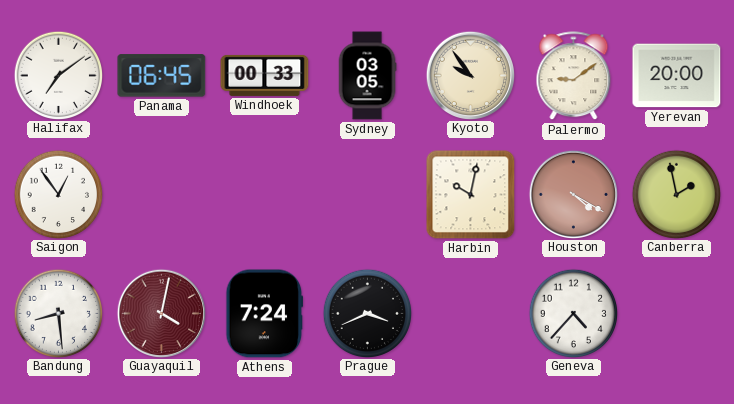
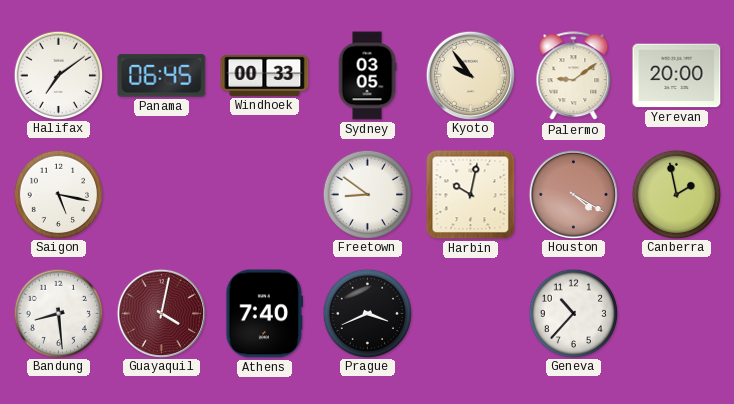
Saigon: 12:54 -> 5:17
Freetown: none -> 8:51
Athens: 7:24 -> 7:40
Geneva: 4:37 -> 10:37
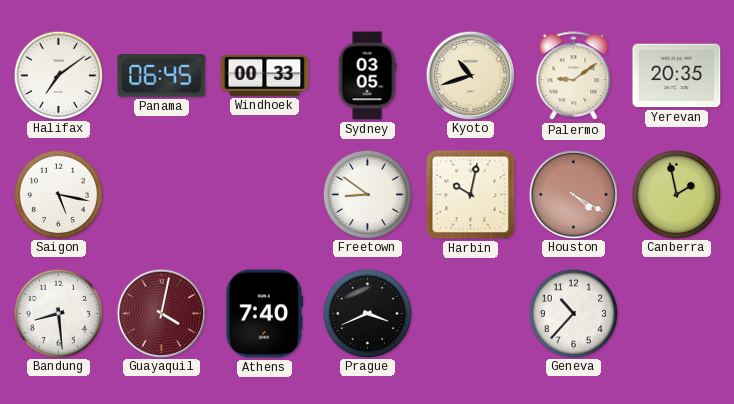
Kyoto: 9:54 -> 10:42
Yerevan: 20:00 -> 20:35
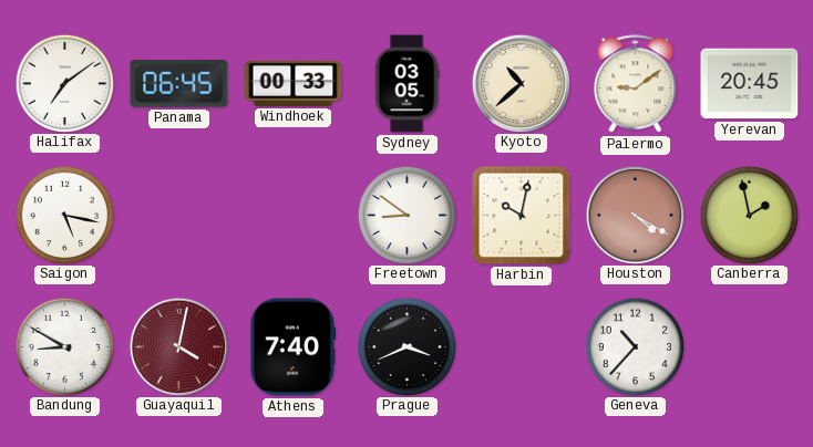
Kyoto: 10:42 -> 10:38
Yerevan: 20:35 -> 20:45
Bandung: 8:29 -> 8:50
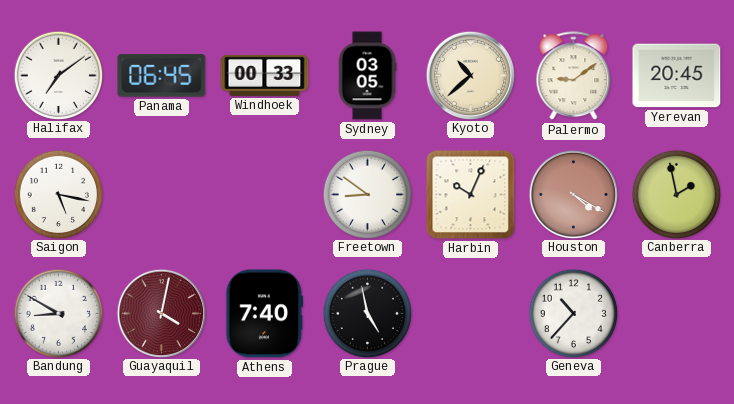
Harbin: 10:02 -> 10:04
Prague: 3:41 -> 4:58
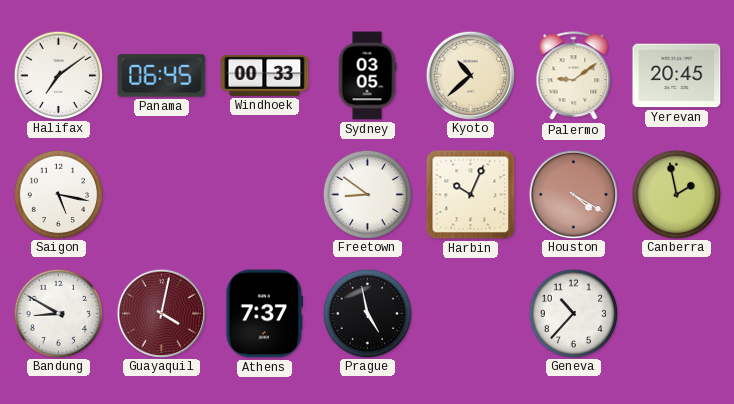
Athens: 7:40 -> 7:37
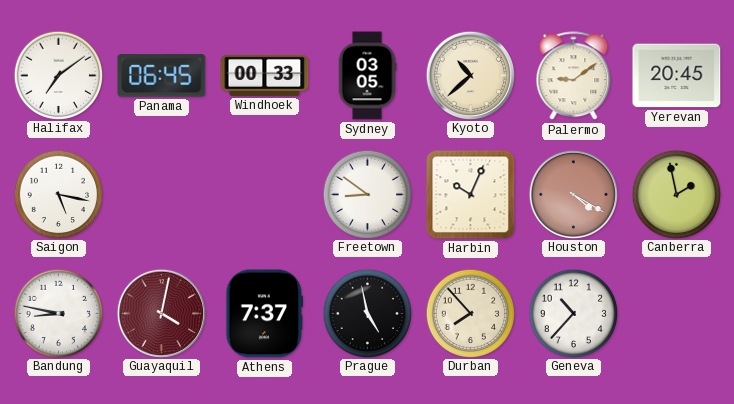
Bandung: 8:50 -> 8:47
Durban: none -> 7:53
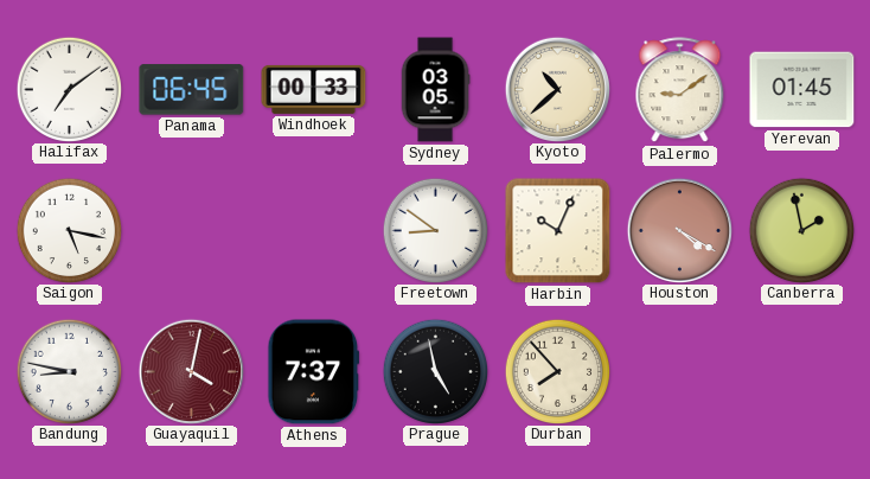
Yerevan: 20:45 -> 01:45
Geneva: 10:37 -> none
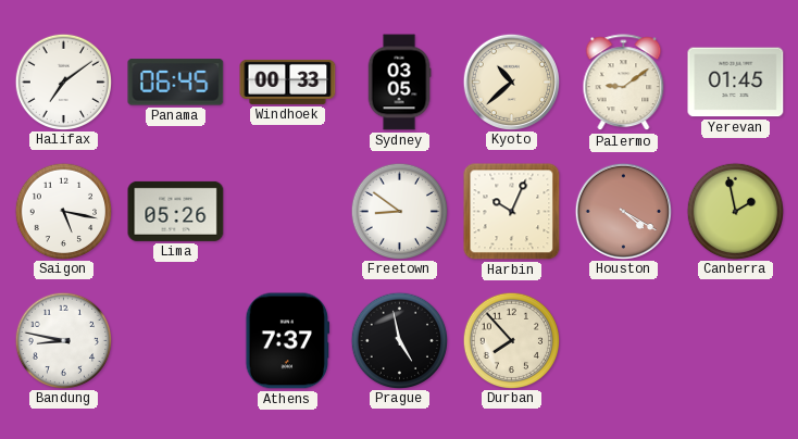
Lima: none -> 05:26
Guayaquil: 4:02 -> none
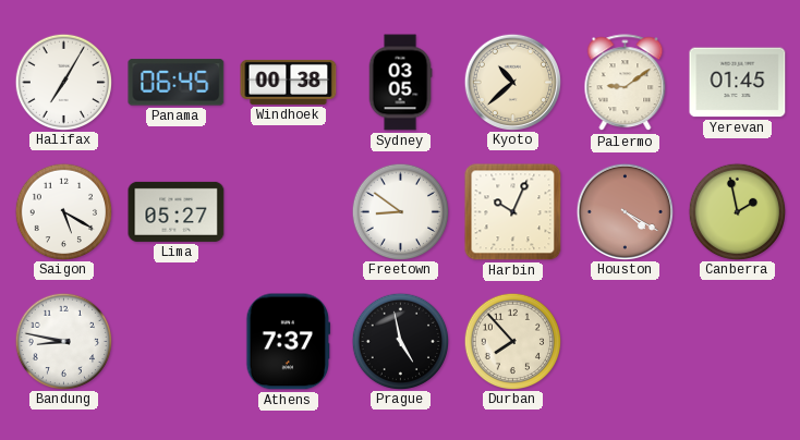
Halifax: 7:09 -> 7:05
Windhoek: 00:33 -> 00:38
Saigon: 5:17 -> 5:20
Lima: 05:26 -> 05:27
